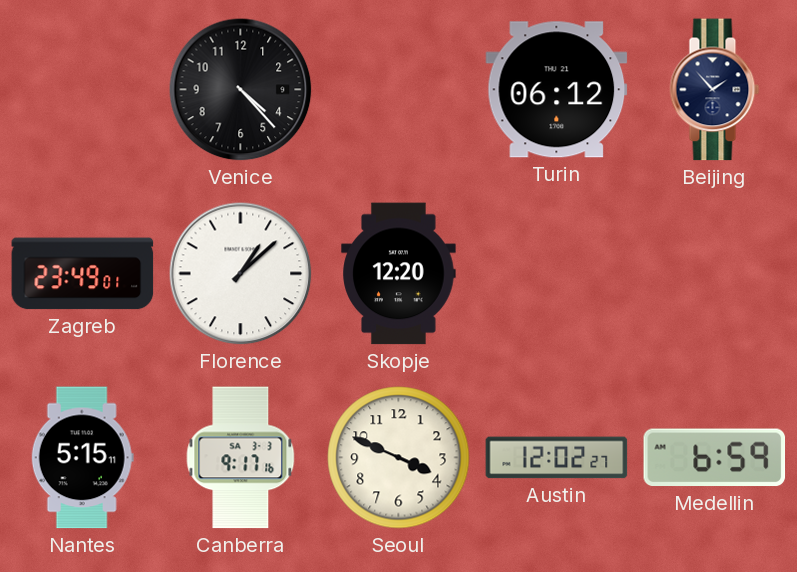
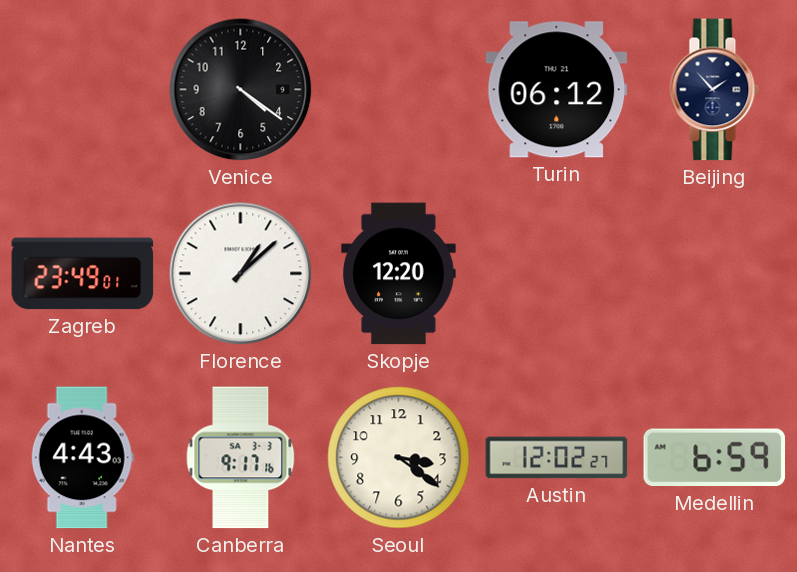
Venice: 4:23 -> 4:21
Nantes: 5:15 -> 4:43
Seoul: 3:49 -> 3:21
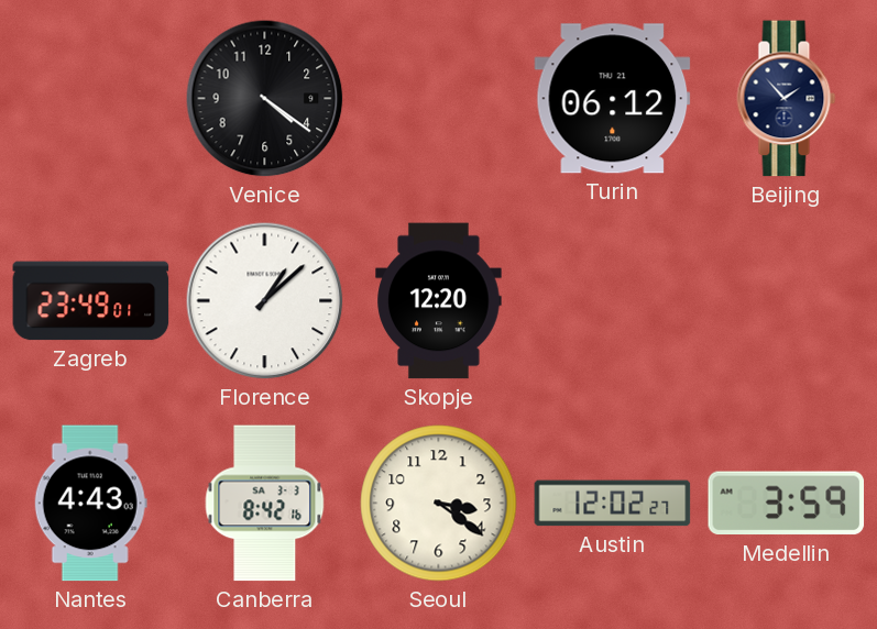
Canberra: 9:17 -> 8:42
Medellin: 6:59 -> 3:59
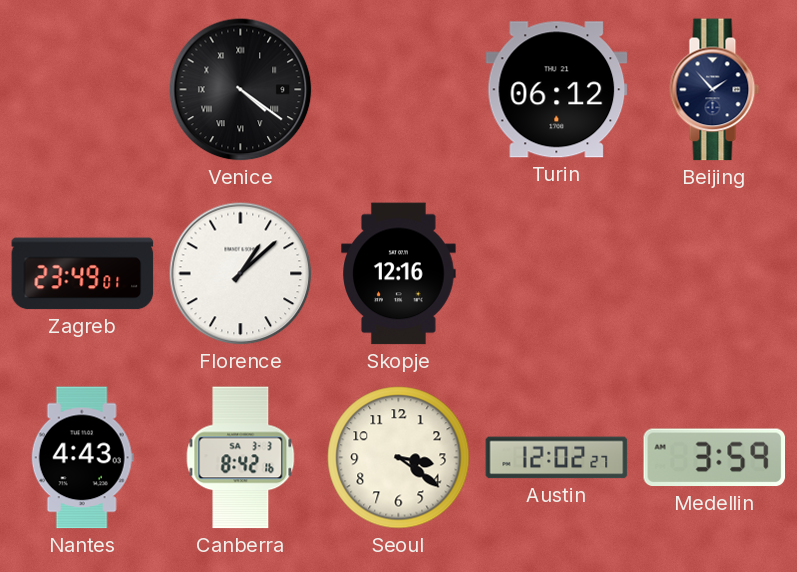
Venice numerals: Arabic -> Roman
Skopje: 12:20 -> 12:16
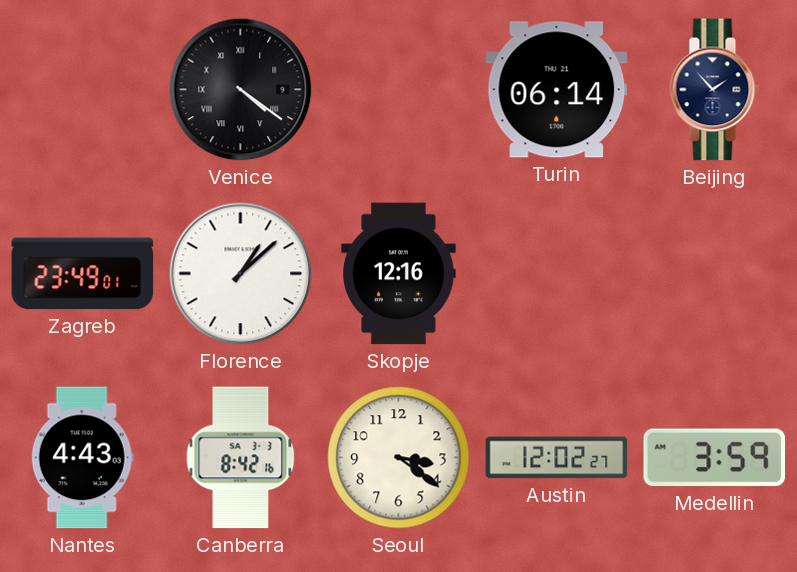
Turin: 06:12 -> 06:14
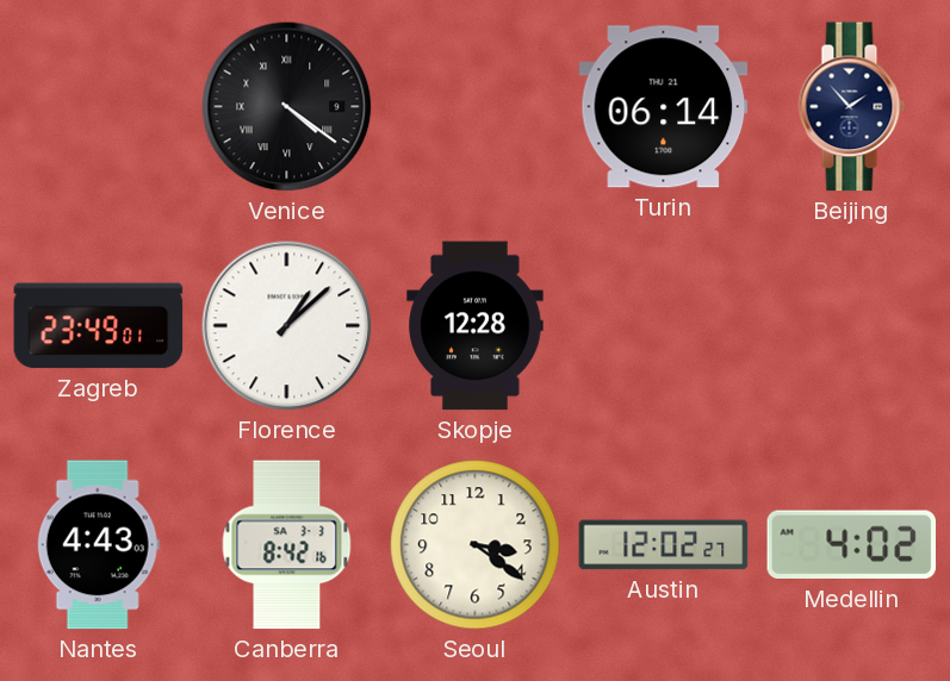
Skopje: 12:16 -> 12:28
Medellin: 3:59 -> 4:02
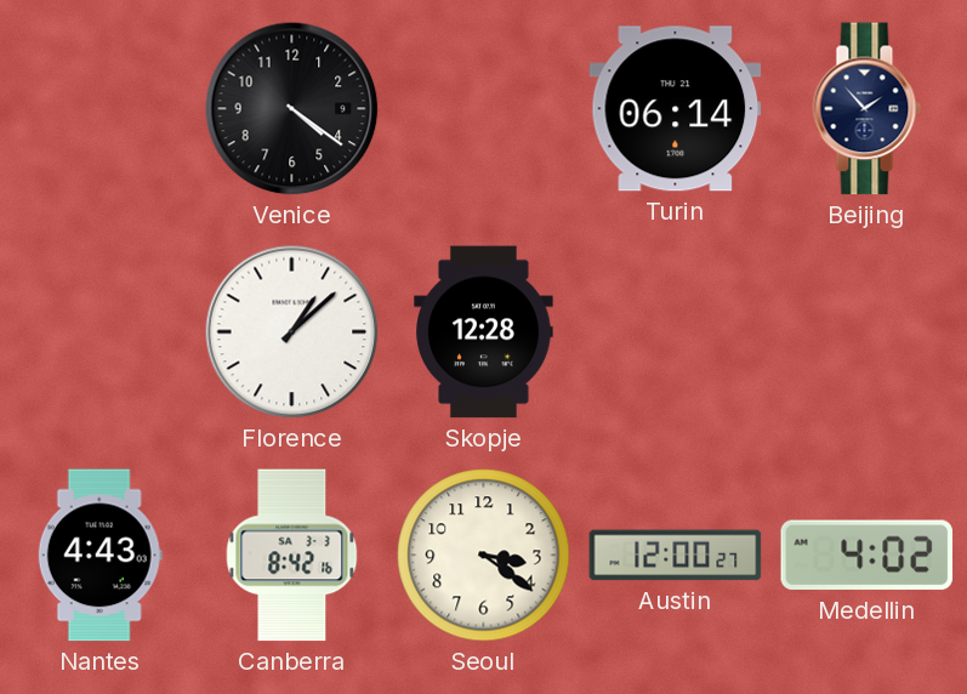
Venice numerals: Roman -> Arabic
Zagreb: 23:49 -> none
Austin: 12:02 -> 12:00
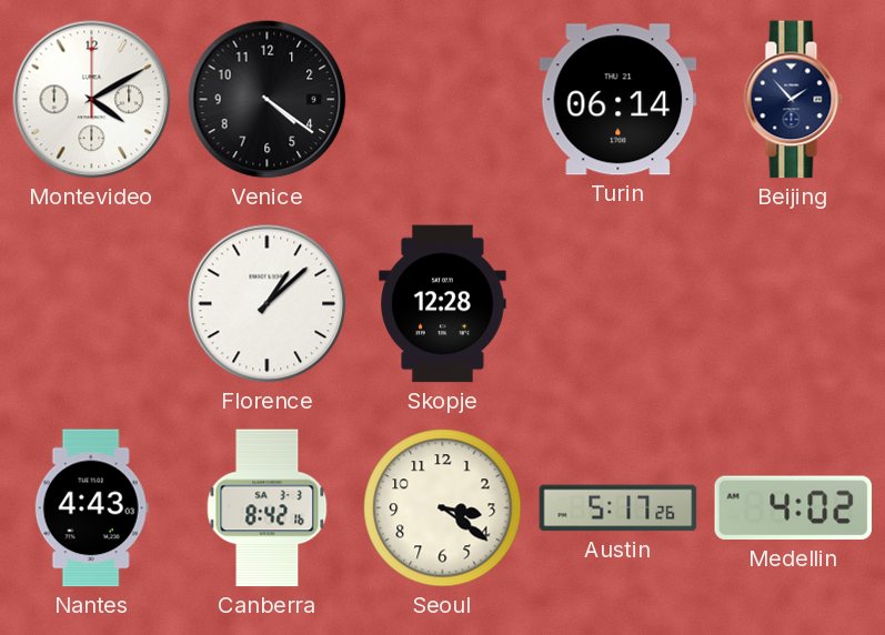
Montevideo: none -> 4:10
Austin: 12:00 -> 5:17
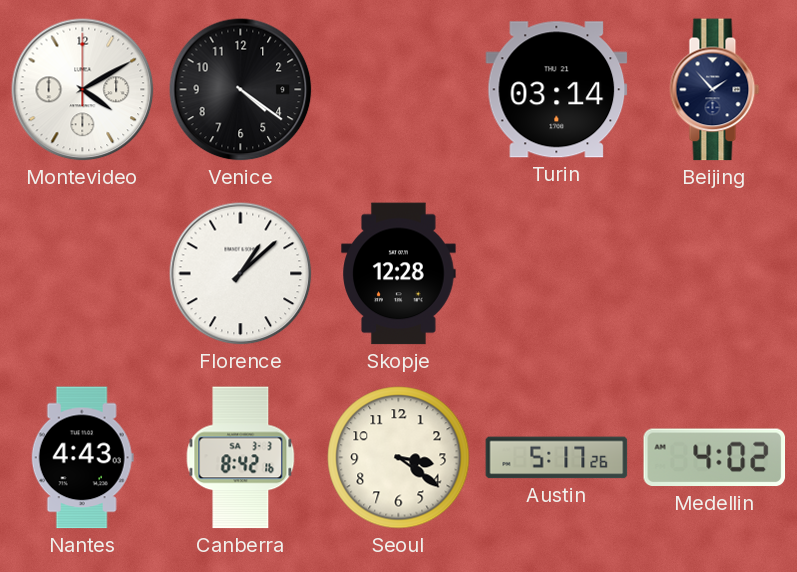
Turin: 06:14 -> 03:14
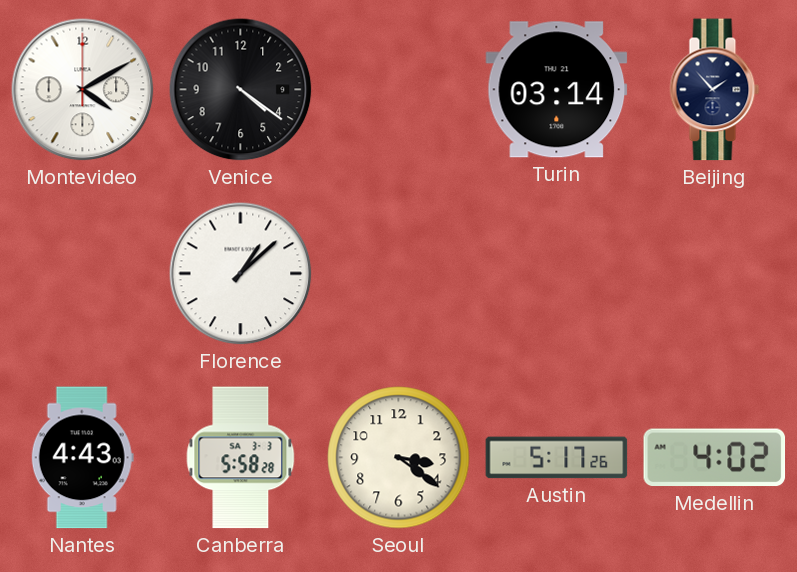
Skopje: 12:28 -> none
Canberra: 8:42 -> 5:58
